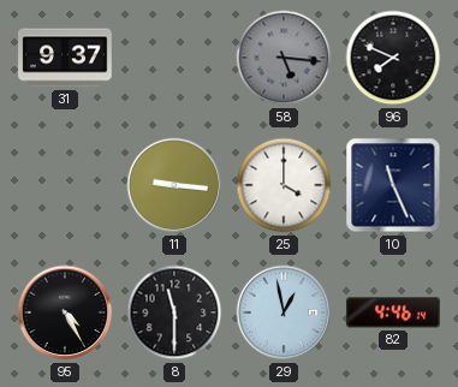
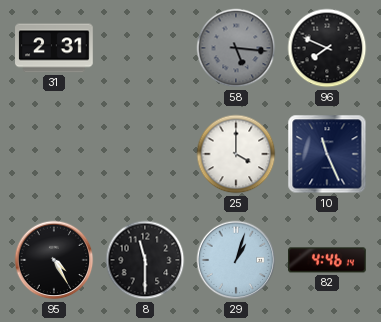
31: 9:37 -> 2:31
11: 9:16 -> none
29: 12:58 -> 1:03
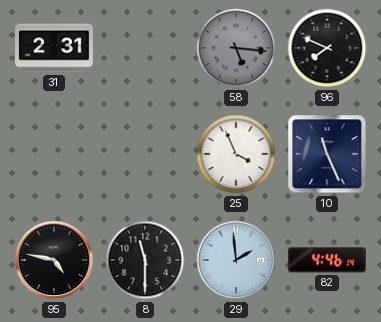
25: 4:00 -> 3:56
95: 4:25 -> 4:47
29: 1:03 -> 1:59
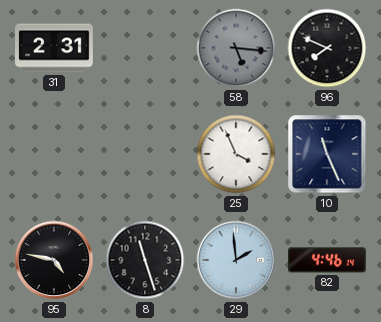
8: 11:30 -> 11:27
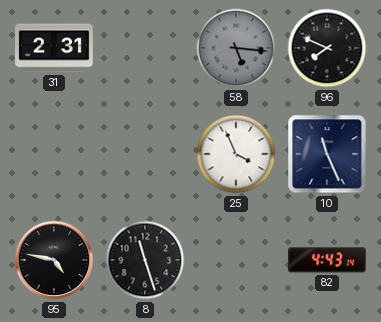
29: 1:59 -> none
82: 4:46 -> 4:43
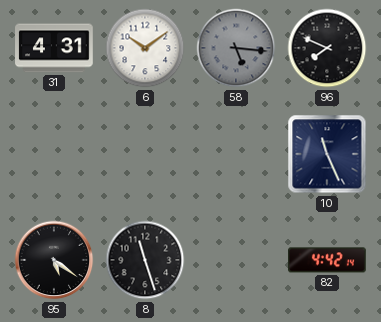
31: 2:31 -> 4:31
6: none -> 10:09
25: 3:56 -> none
95: 4:47 -> 5:21
82: 4:43 -> 4:42
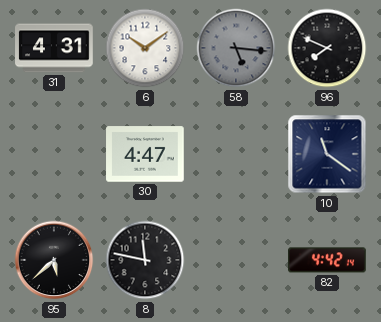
30: none -> 4:47
10: 11:26 -> 11:21
95: 5:21 -> 5:38
8: 11:27 -> 11:47
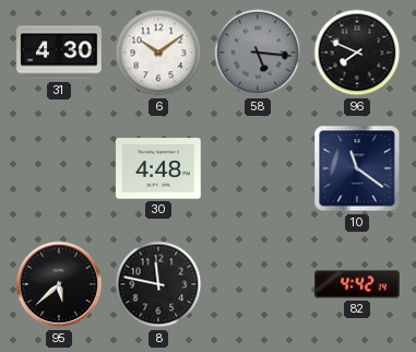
31: 4:31 -> 4:30
30: 4:47 -> 4:48
